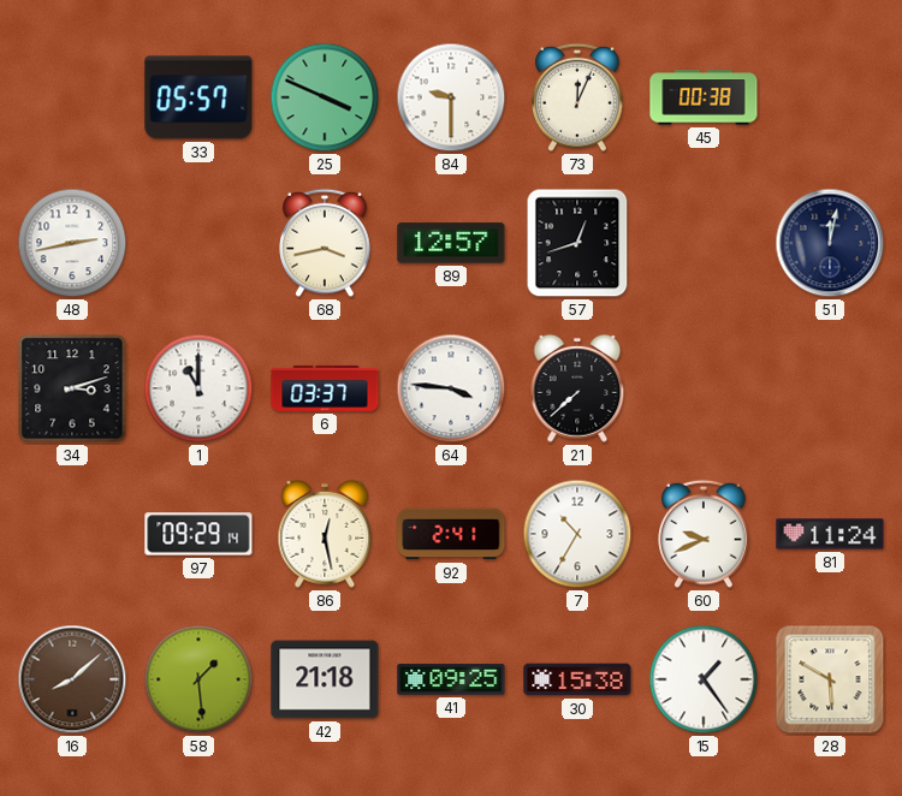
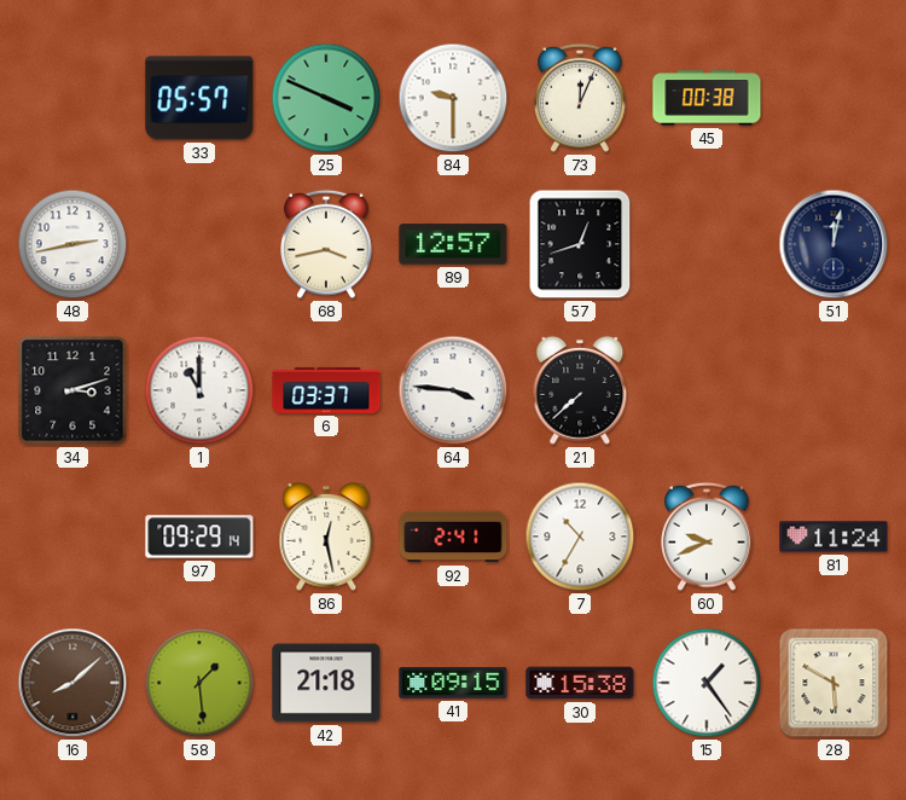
41: 09:25 -> 09:15
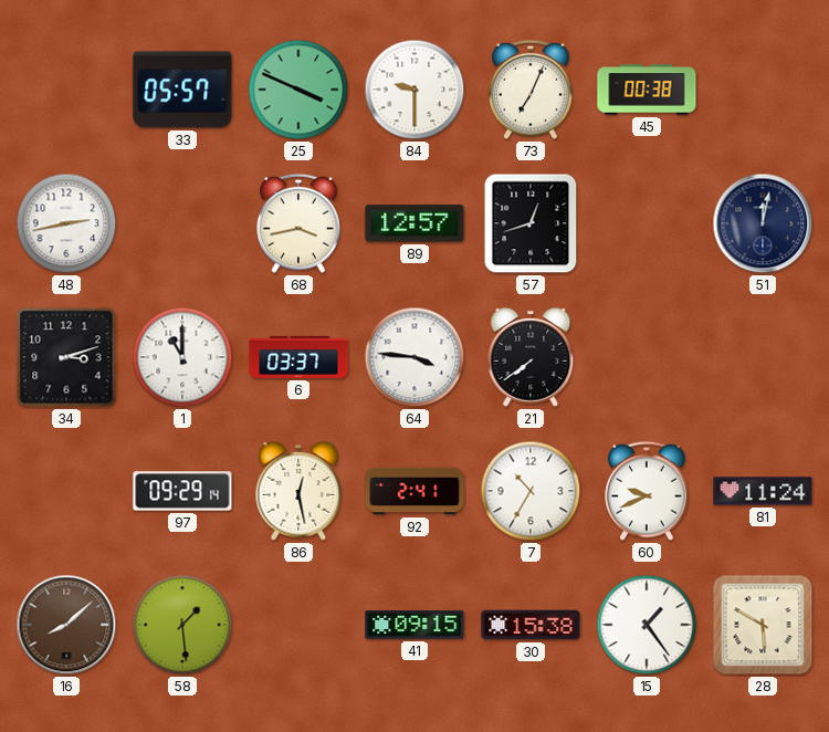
73: 12:04 -> 7:04
21: 7:38 -> 7:39
42: 21:18 -> none
